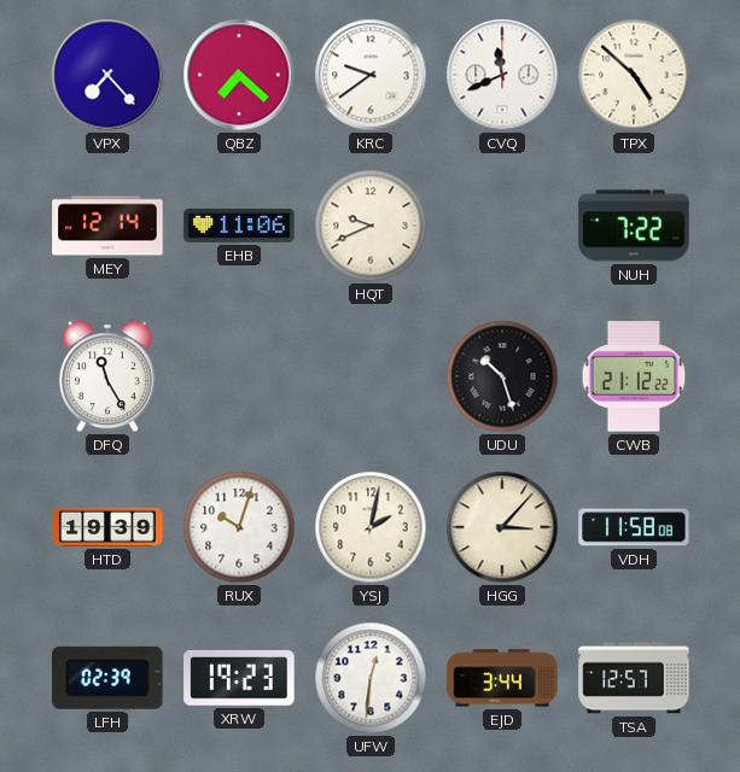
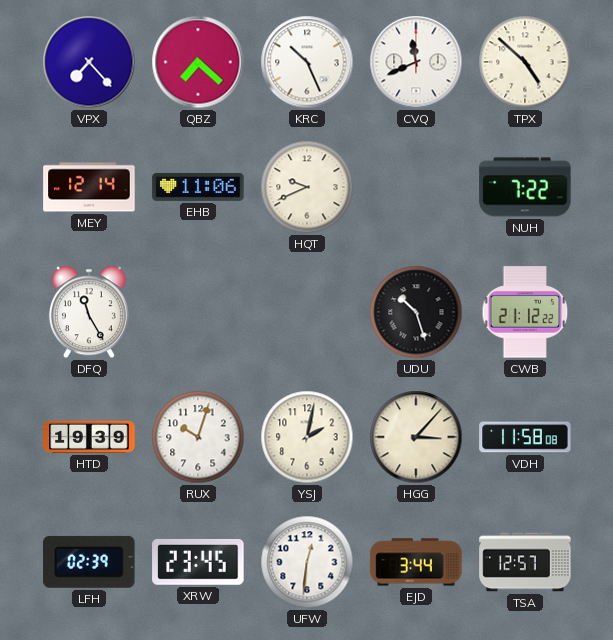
KRC: 9:39 -> 10:26
XRW: 19:23 -> 23:45
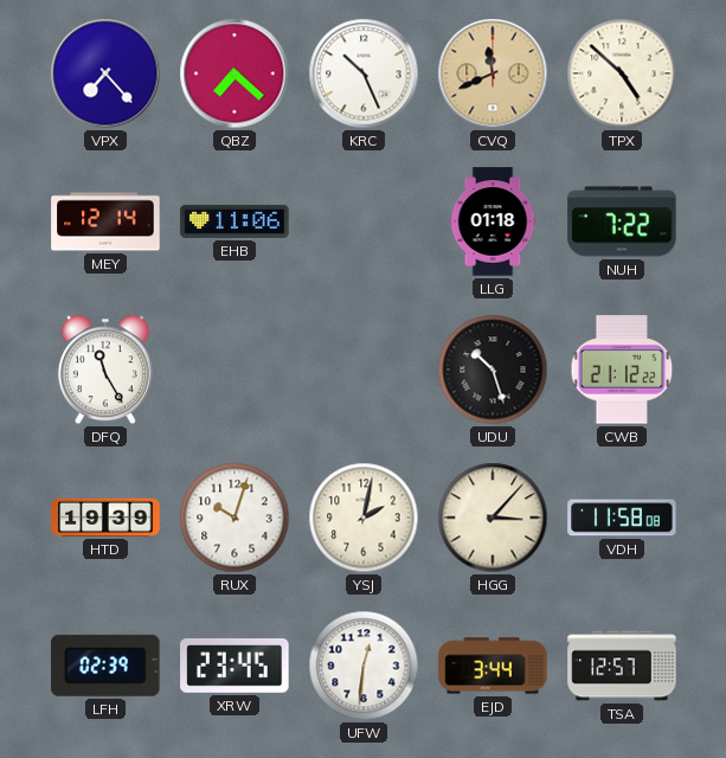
CVQ dial: white -> champagne
HQT: 9:41 -> none
LLG: none -> 01:18
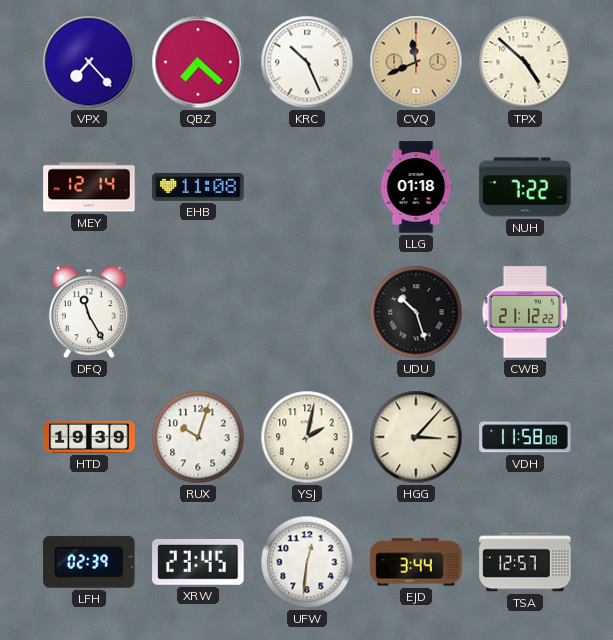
EHB: 11:06 -> 11:08
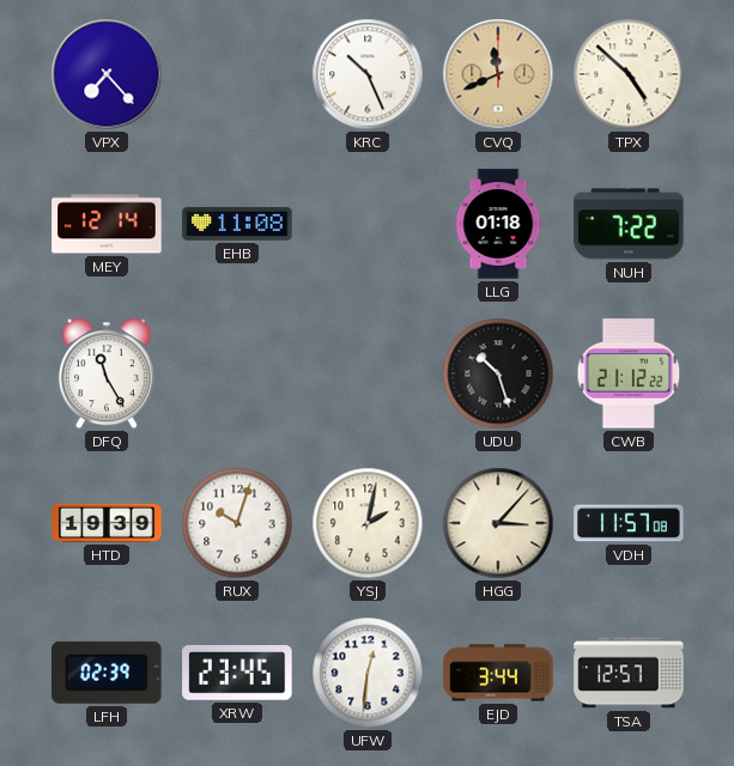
QBZ: 7:22 -> none
VDH: 11:58 -> 11:57
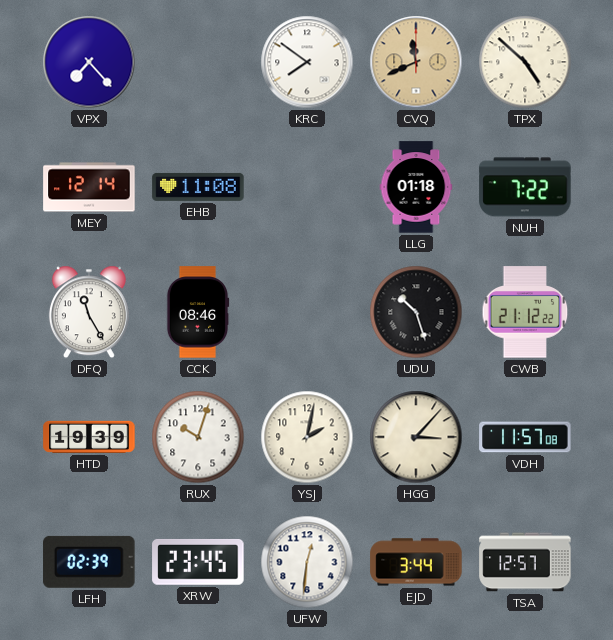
KRC: 10:26 -> 7:51
CCK: none -> 08:46
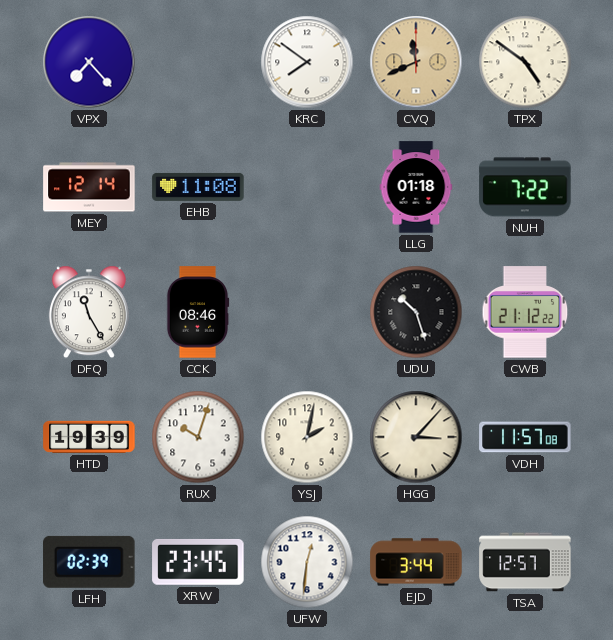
TPX: 4:52 -> 4:51
